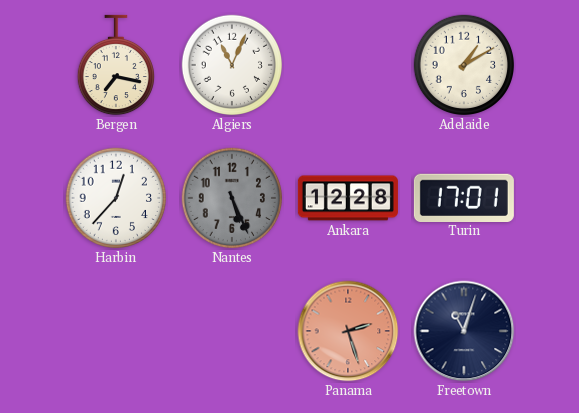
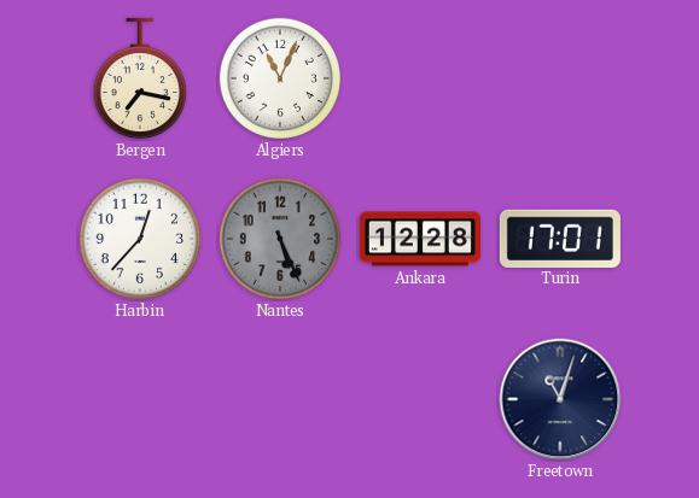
Adelaide: 1:10 -> none
Panama: 2:27 -> none
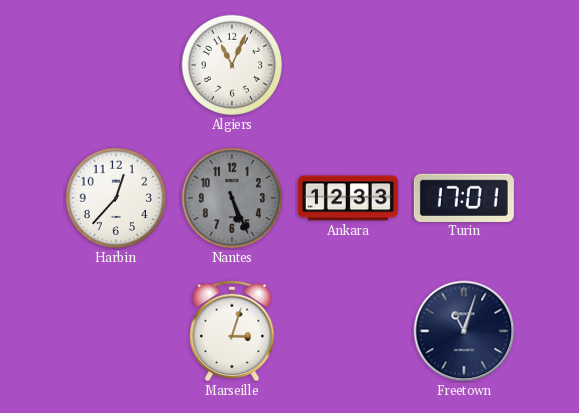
Bergen: 7:17 -> none
Ankara: 12:28 -> 12:33
Marseille: none -> 3:03
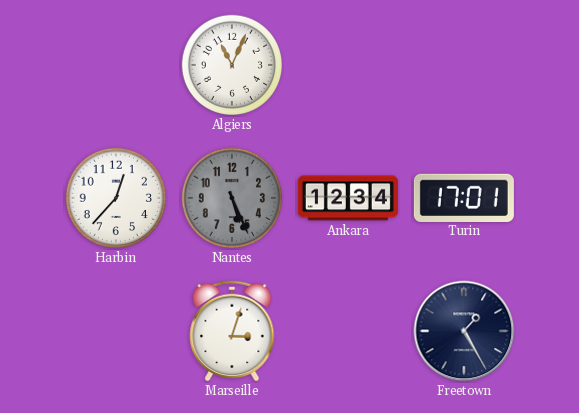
Ankara: 12:33 -> 12:34
Freetown: 11:03 -> 1:25
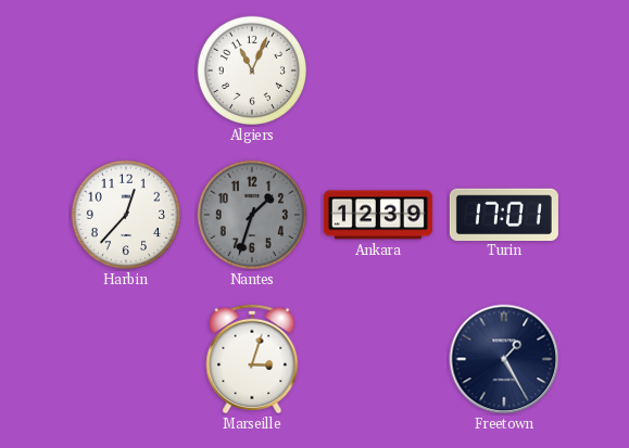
Nantes: 5:26 -> 1:33
Ankara: 12:34 -> 12:39
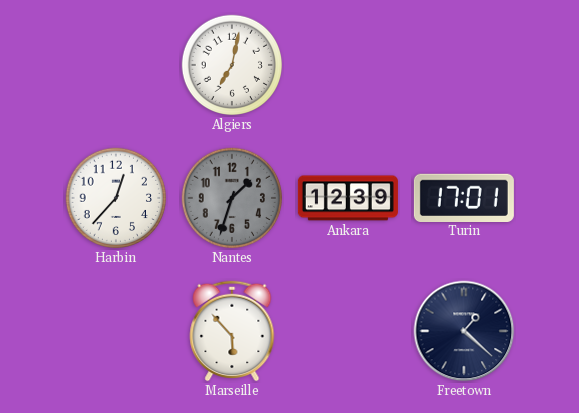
Algiers: 11:04 -> 7:02
Marseille: 3:03 -> 5:53
Freetown: 1:25 -> 1:22
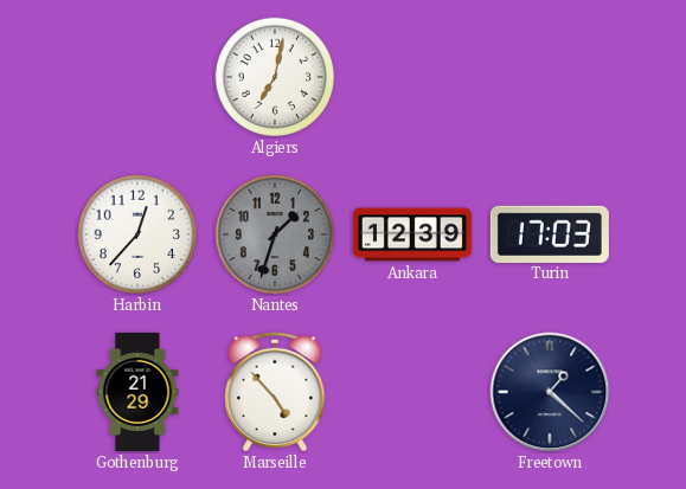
Turin: 17:01 -> 17:03
Gothenburg: none -> 21:29
Marseille: 5:53 -> 4:53
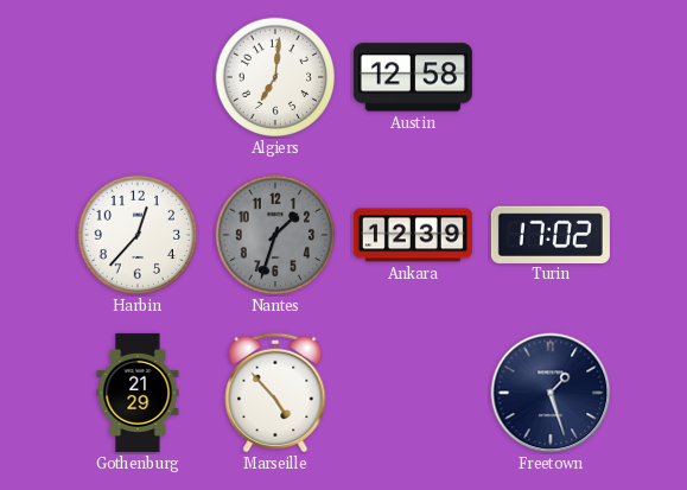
Algiers: 7:02 -> 7:01
Austin: none -> 12:58
Turin: 17:03 -> 17:02
Freetown: 1:22 -> 1:27
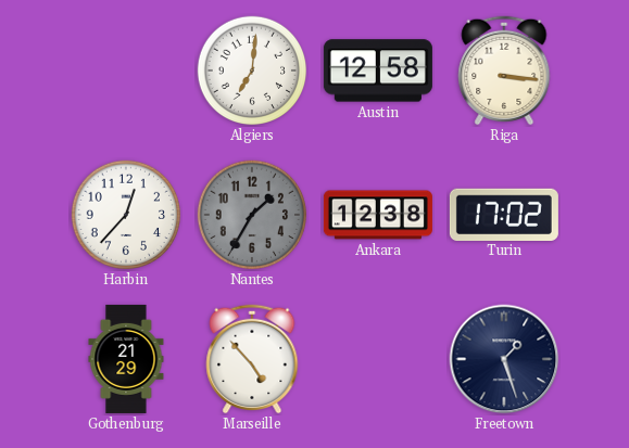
Riga: none -> 3:16
Nantes: 1:33 -> 1:35
Ankara: 12:39 -> 12:38
